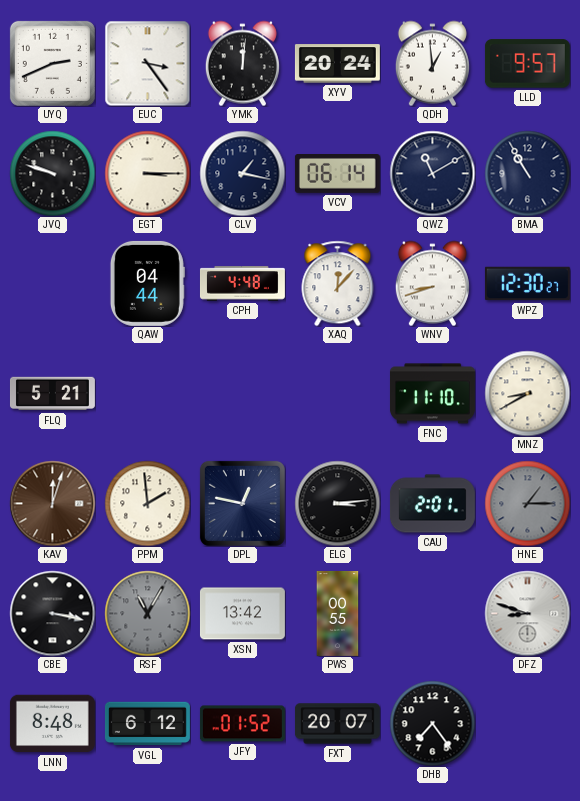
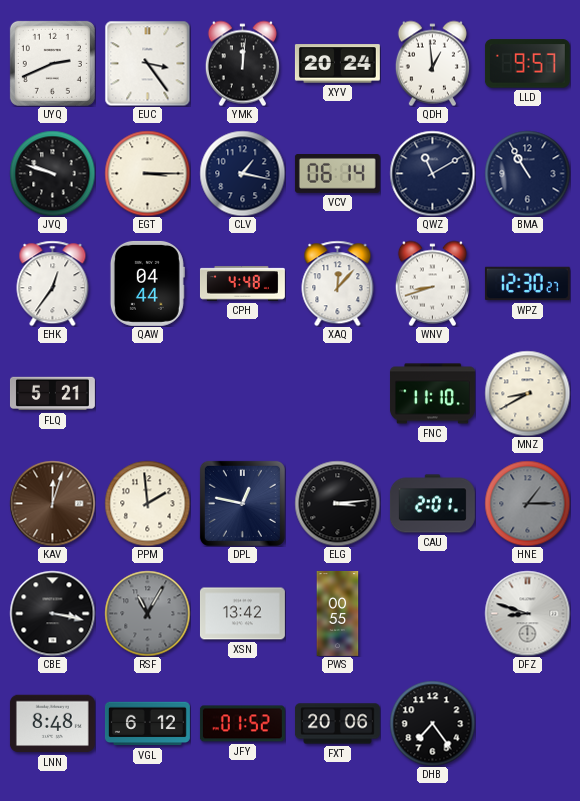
EHK: none -> 12:36
FXT: 20:07 -> 20:06
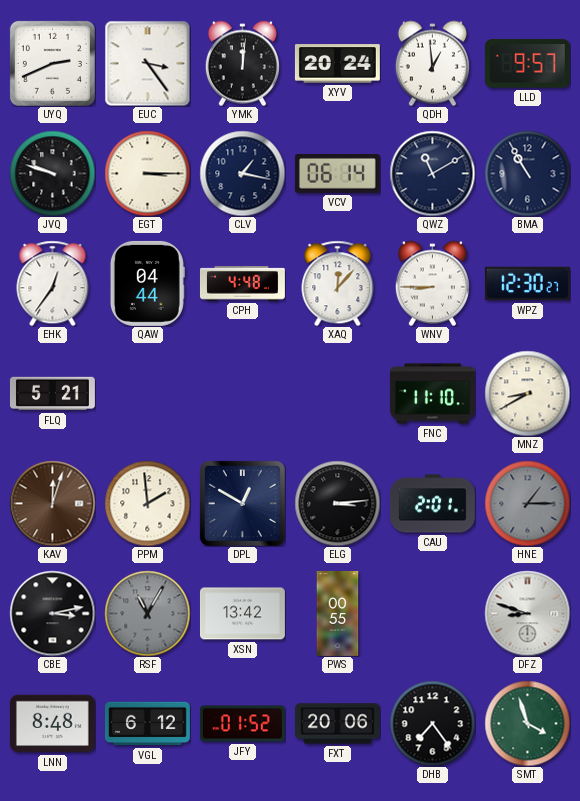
WNV: 8:42 -> 8:45
DPL: 12:47 -> 12:50
CBE: 3:17 -> 3:13
SMT: none -> 3:57
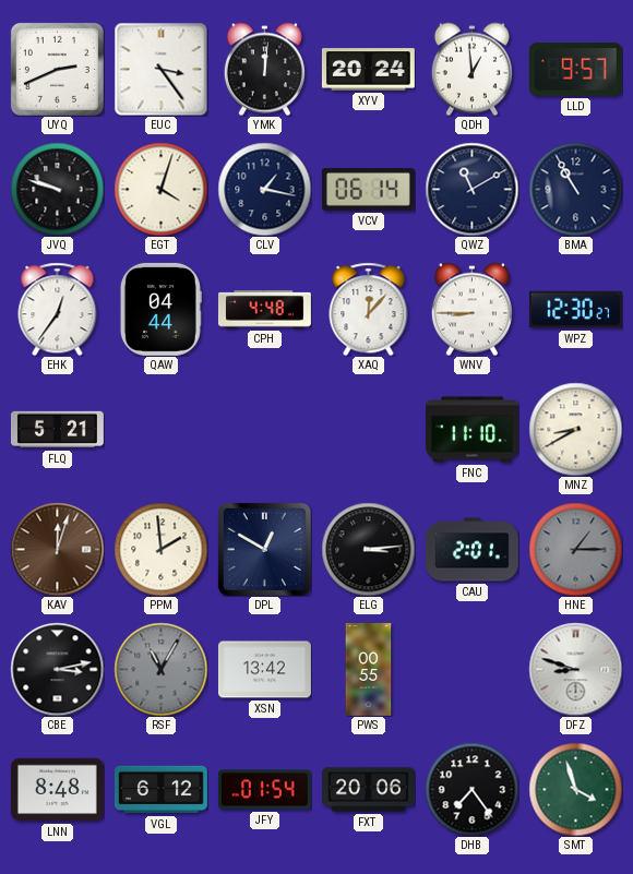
EGT: 3:15 -> 4:03
JFY: 01:52 -> 01:54
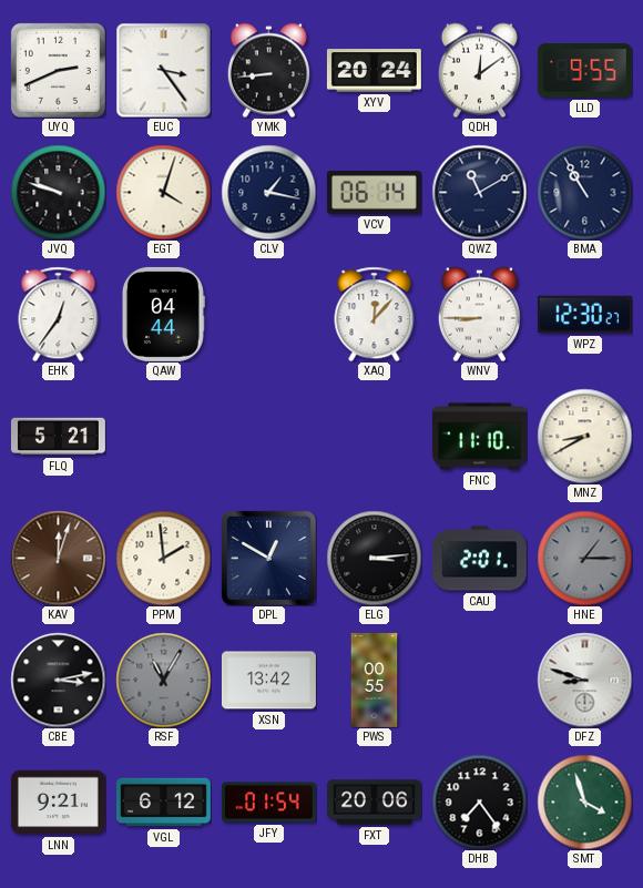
YMK: 12:01 -> 8:44
QDH: 12:59 -> 12:09
LLD: 9:57 -> 9:55
CPH: 4:48 -> none
LNN: 8:48 -> 9:21
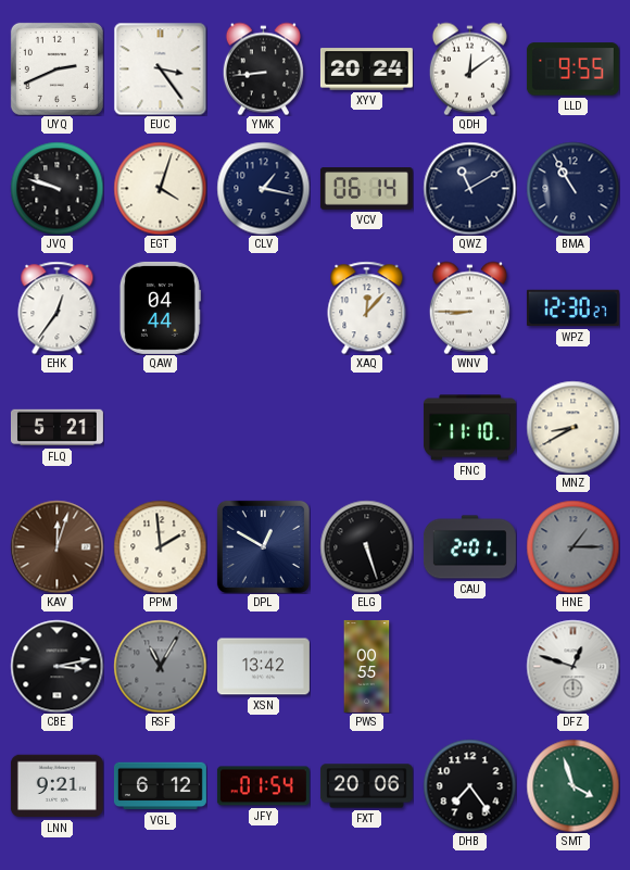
ELG: 3:14 -> 5:27
DFZ: 8:48 -> 12:48
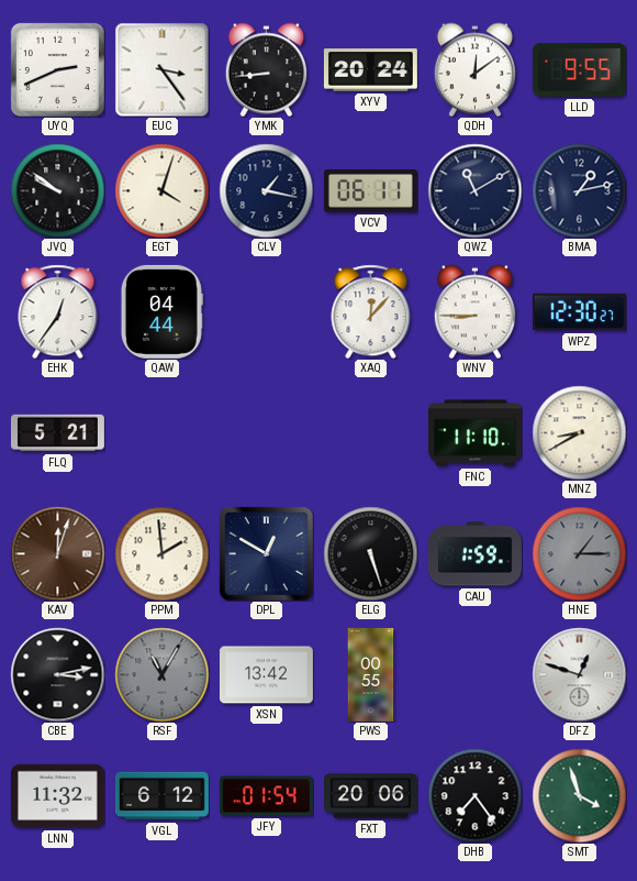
JVQ: 9:48 -> 9:51
VCV: 06:14 -> 06:11
BMA: 10:55 -> 1:13
CAU: 2:01 -> 1:59
LNN: 9:21 -> 11:32
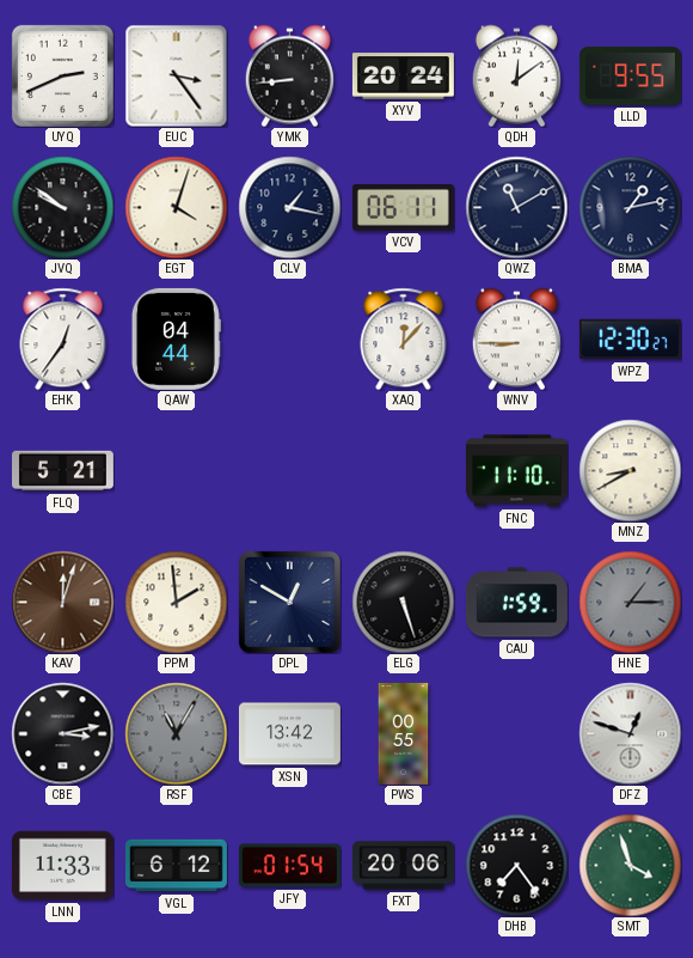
LNN: 11:32 -> 11:33
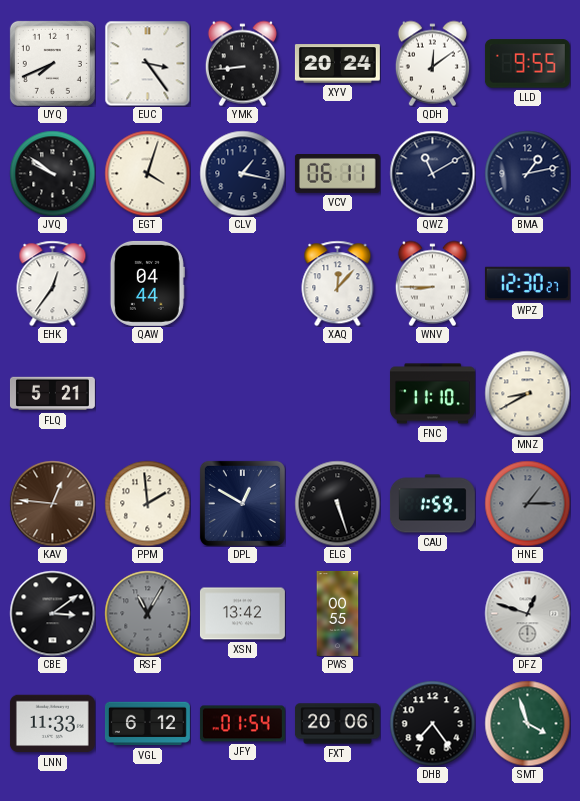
UYQ: 2:41 -> 7:41
KAV: 12:03 -> 12:46
CBE: 3:13 -> 3:09
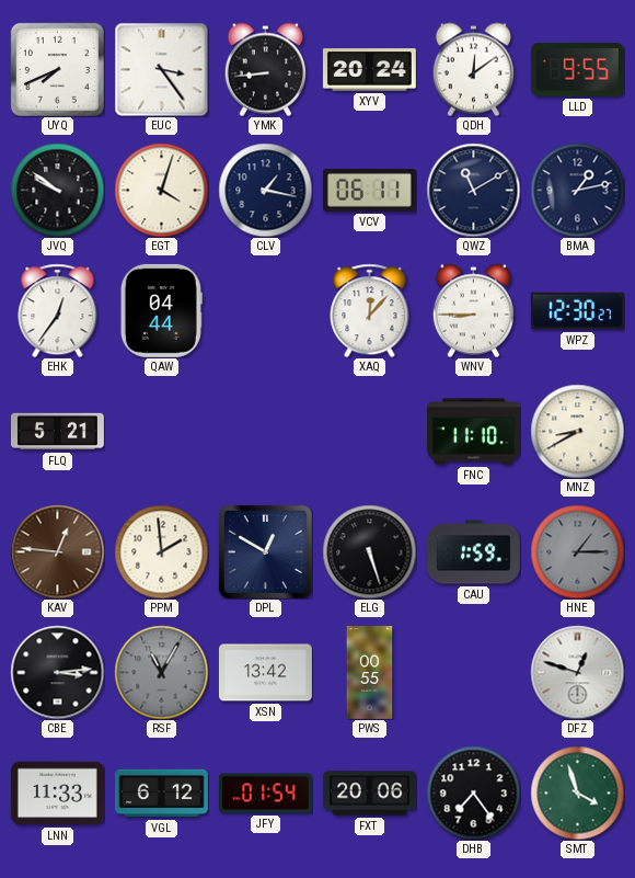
CBE: 3:09 -> 3:14
